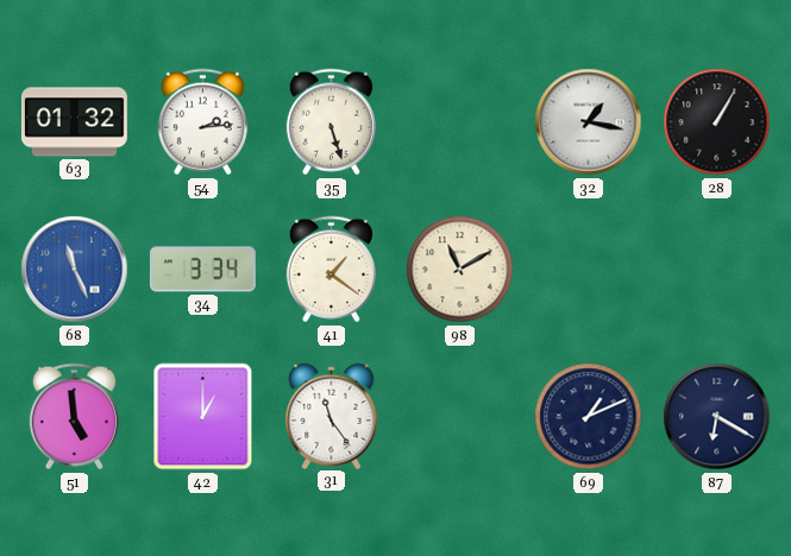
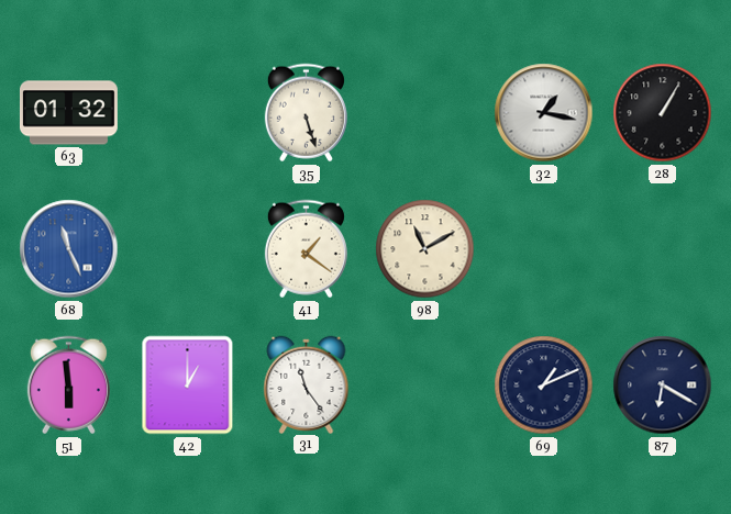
54: 2:14 -> none
34: 3:34 -> none
51: 4:59 -> 5:59
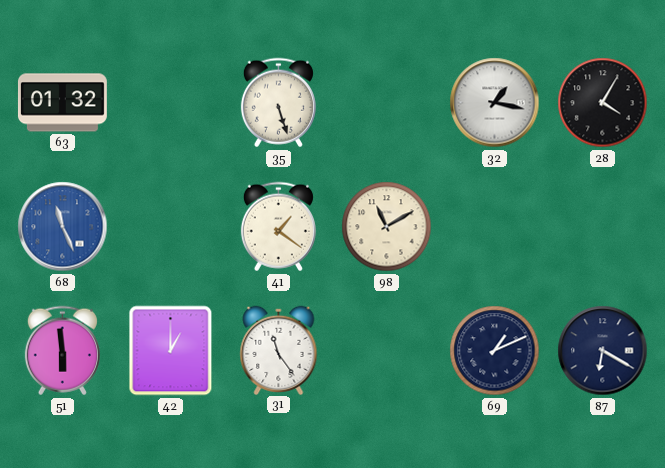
28: 1:05 -> 4:05
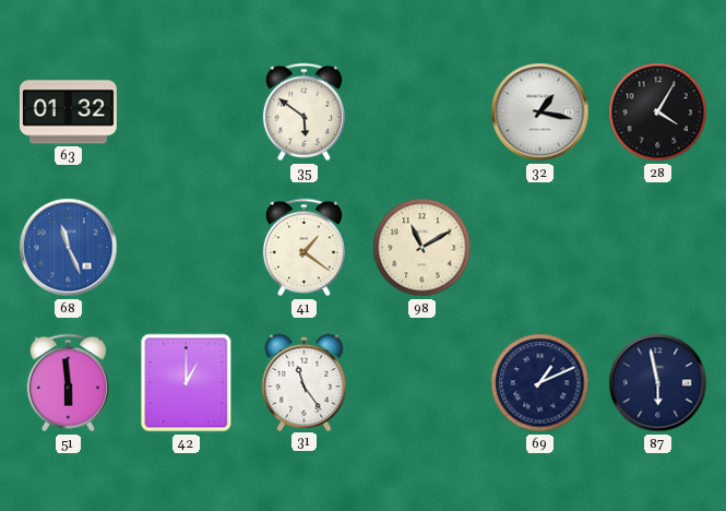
35: 5:27 -> 5:51
87: 6:20 -> 5:58
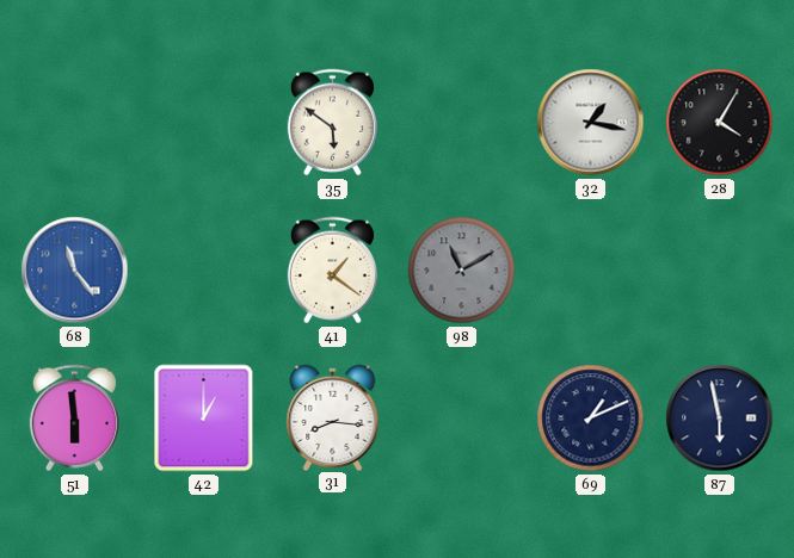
63: 01:32 -> none
68: 11:26 -> 11:24
98 dial: cream -> grey
31: 11:24 -> 8:16
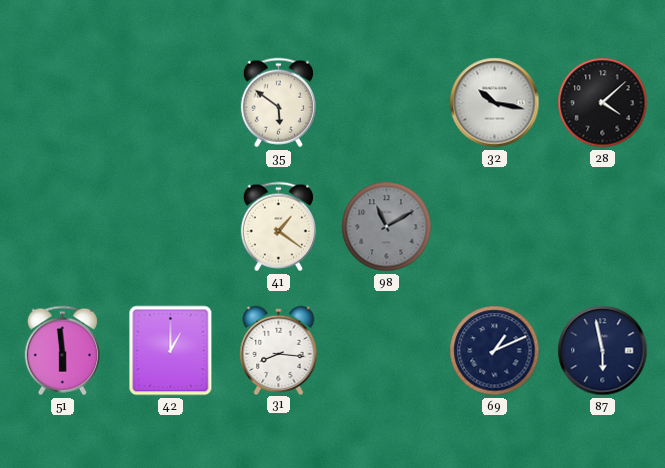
32: 1:17 -> 10:17
28: 4:05 -> 4:08
68: 11:24 -> none
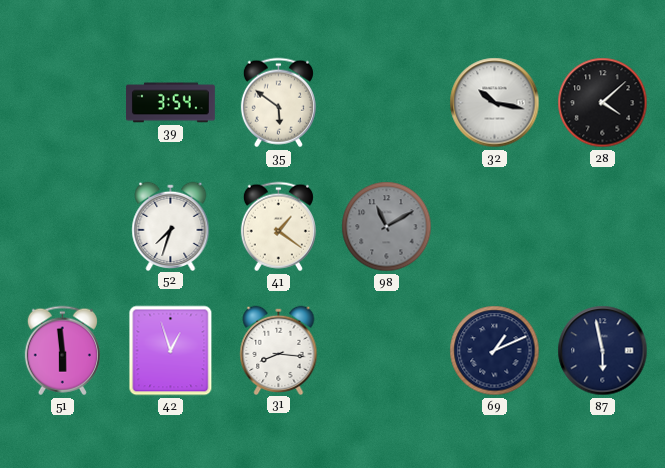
39: none -> 3:54
52: none -> 7:33
42: 1:00 -> 12:57
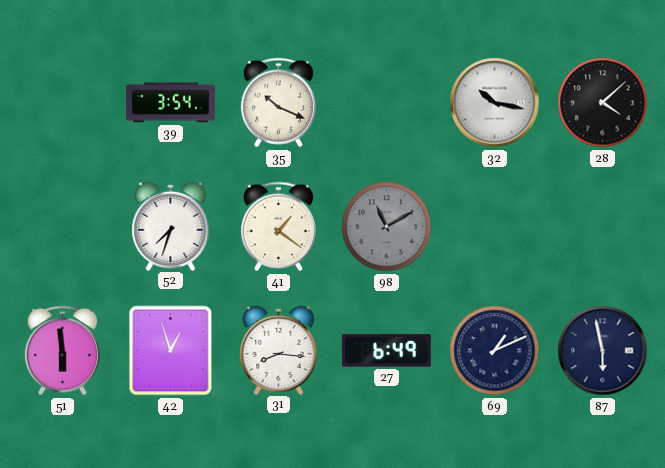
35: 5:51 -> 10:19
27: none -> 6:49
